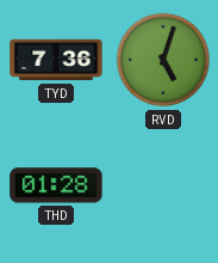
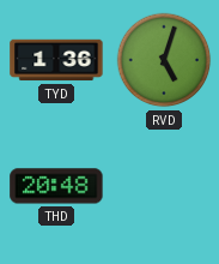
TYD: 7:36 -> 1:36
THD: 01:28 -> 20:48
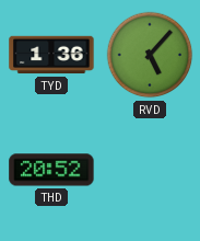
RVD: 5:03 -> 5:07
THD: 20:48 -> 20:52
